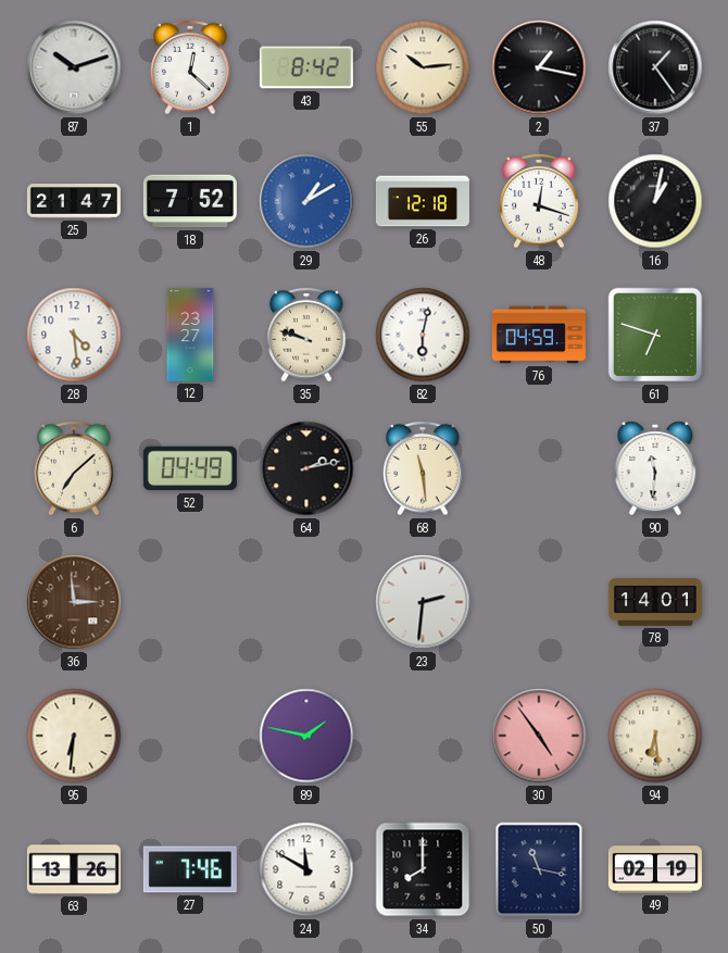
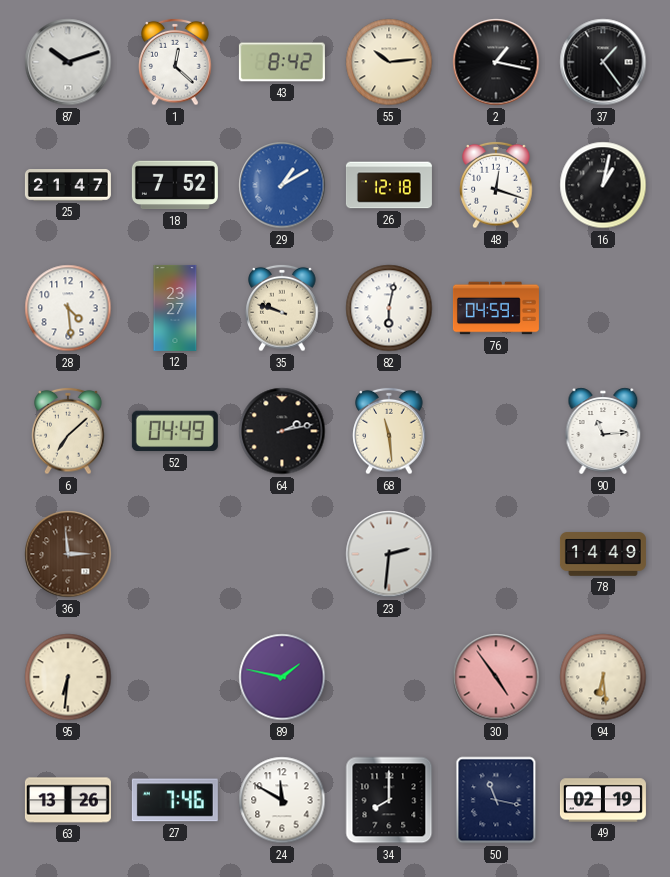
61: 6:48 -> none
90: 11:31 -> 11:14
78: 14:01 -> 14:49
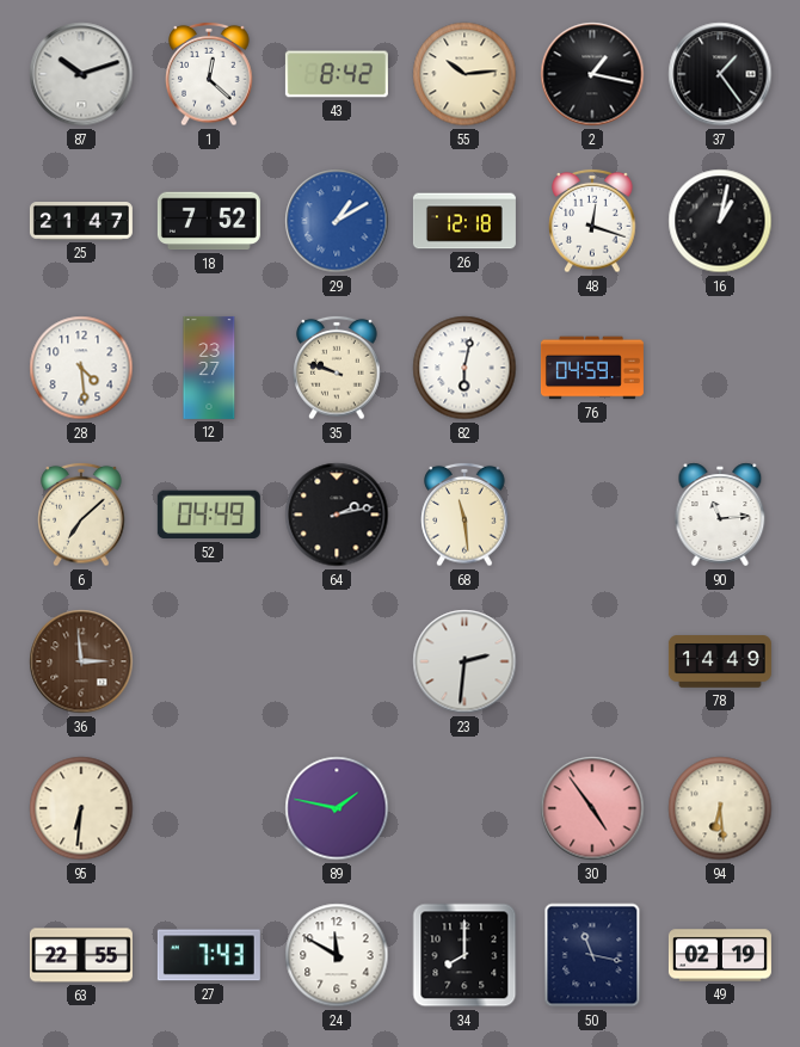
63: 13:26 -> 22:55
27: 7:46 -> 7:43
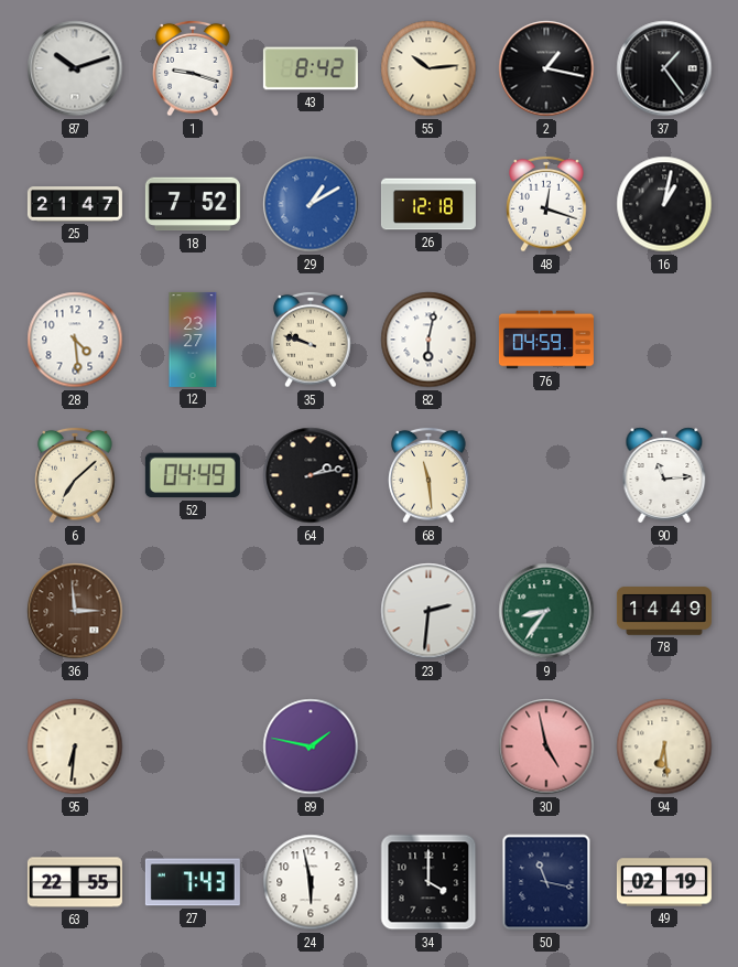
1: 12:22 -> 9:18
9: none -> 8:36
30: 4:54 -> 4:58
24: 11:50 -> 5:58
34: 8:00 -> 4:00
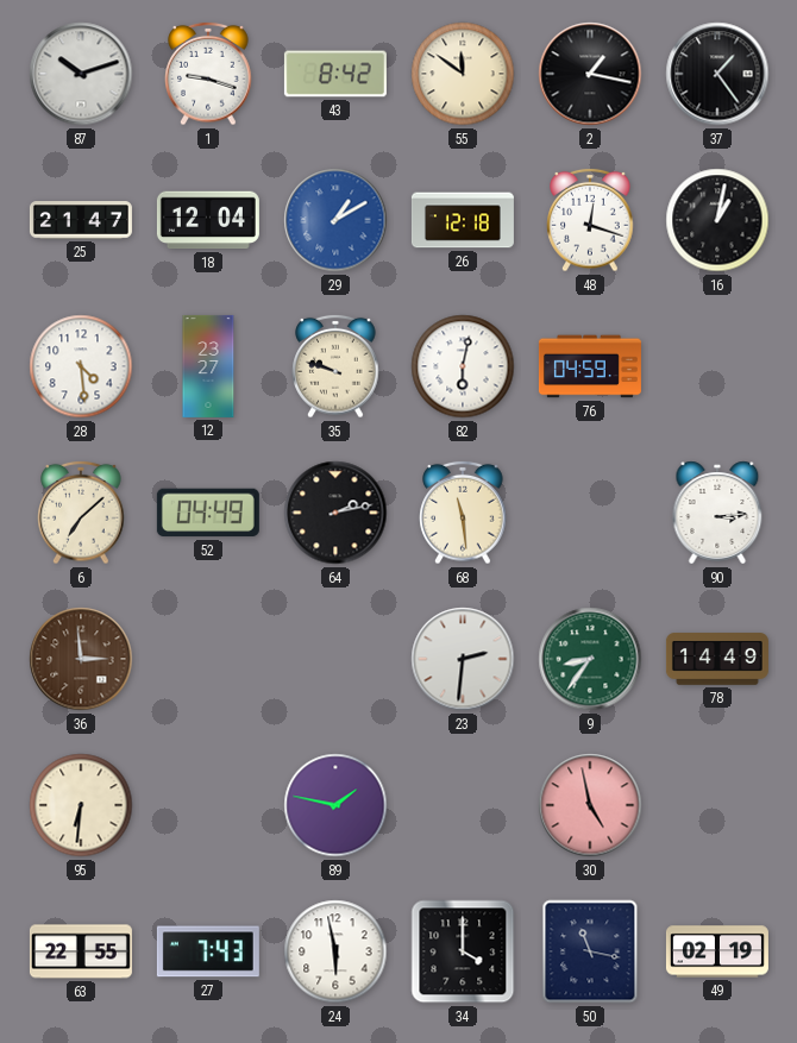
55: 10:14 -> 11:51
18: 7:52 -> 12:04
90: 11:14 -> 3:14
94: 6:29 -> none
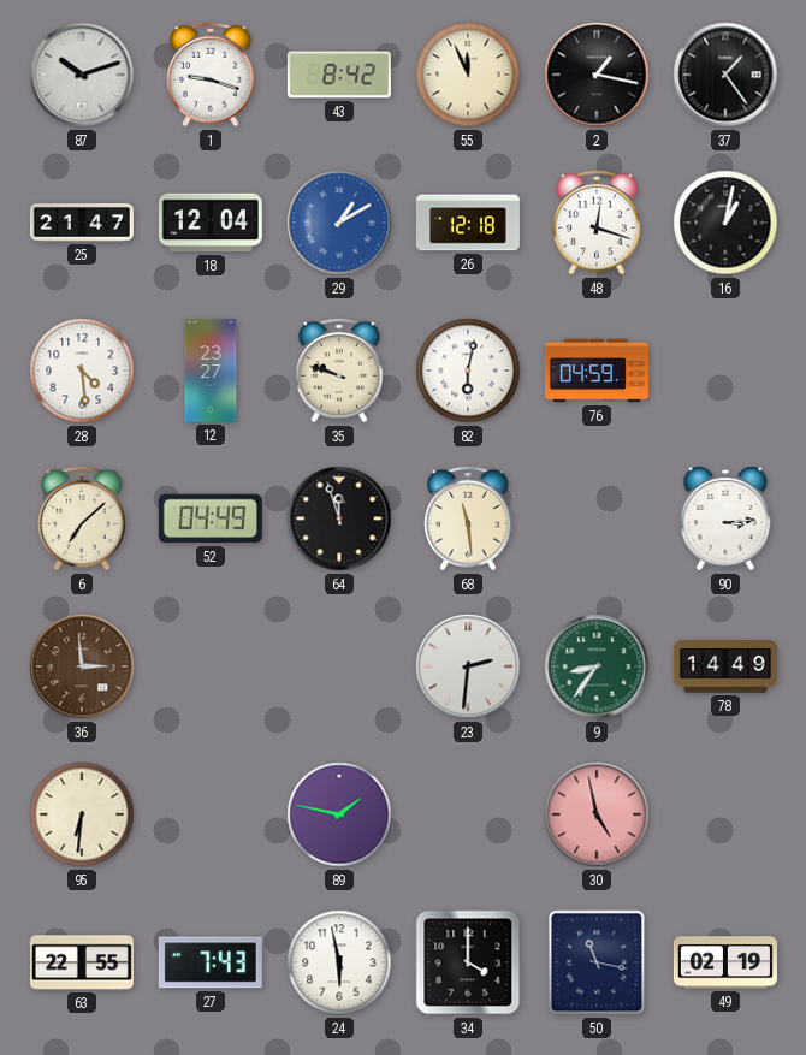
55: 11:51 -> 11:56
64: 2:13 -> 11:57
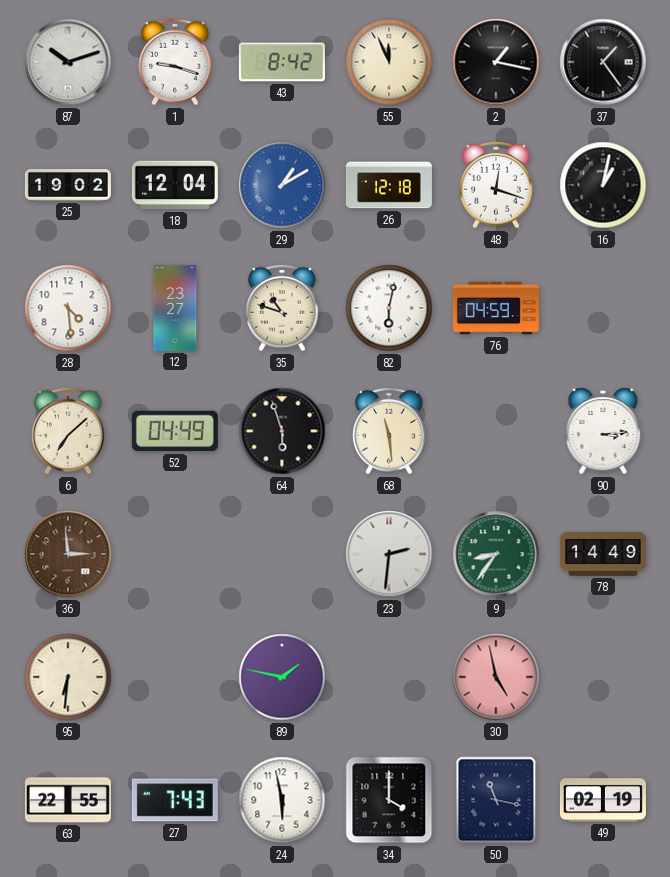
25: 21:47 -> 19:02
35: 9:48 -> 10:48
64: 11:57 -> 5:57
